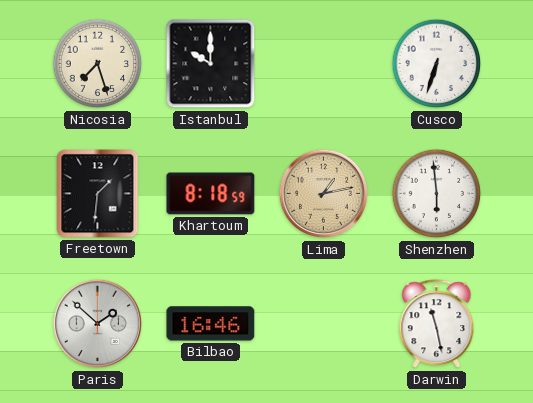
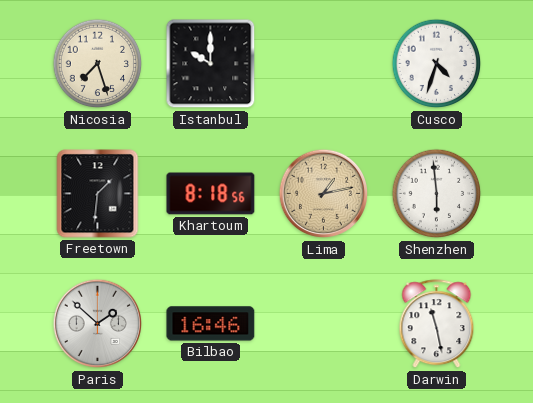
Cusco: 6:33 -> 4:33
Khartoum: 8:18:59 -> 8:18:56
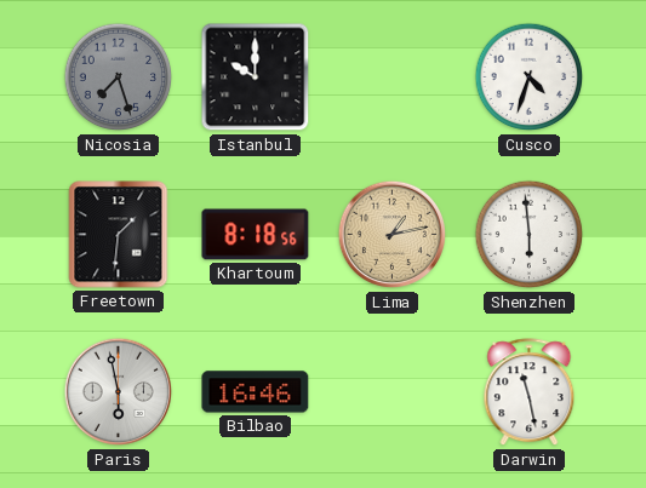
Nicosia dial: cream -> grey
Paris: 1:52 -> 5:58
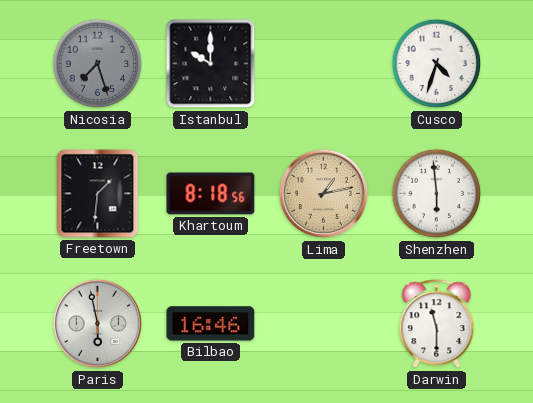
Darwin: 11:28 -> 11:30
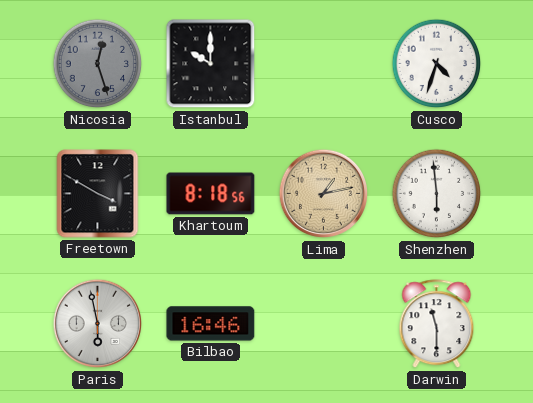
Nicosia: 7:27 -> 12:27
Freetown: 1:31 -> 3:50
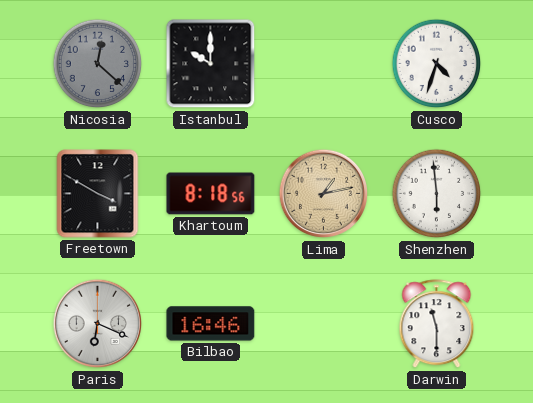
Nicosia: 12:27 -> 12:22
Paris: 5:58 -> 6:19
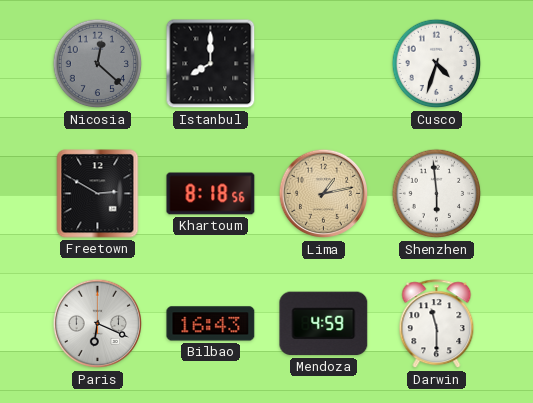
Istanbul: 10:00 -> 8:00
Freetown: 3:50 -> 2:50
Bilbao: 16:46 -> 16:43
Mendoza: none -> 4:59
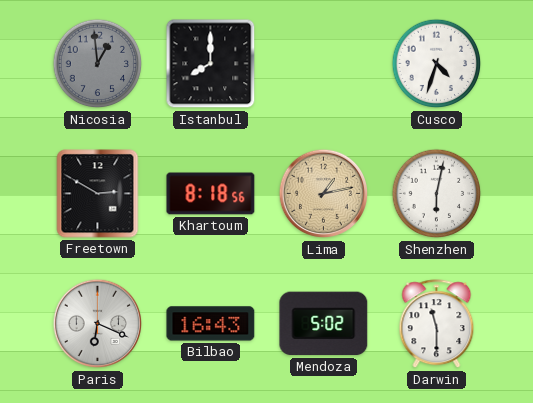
Nicosia: 12:22 -> 12:59
Shenzhen: 5:59 -> 6:02
Mendoza: 4:59 -> 5:02
